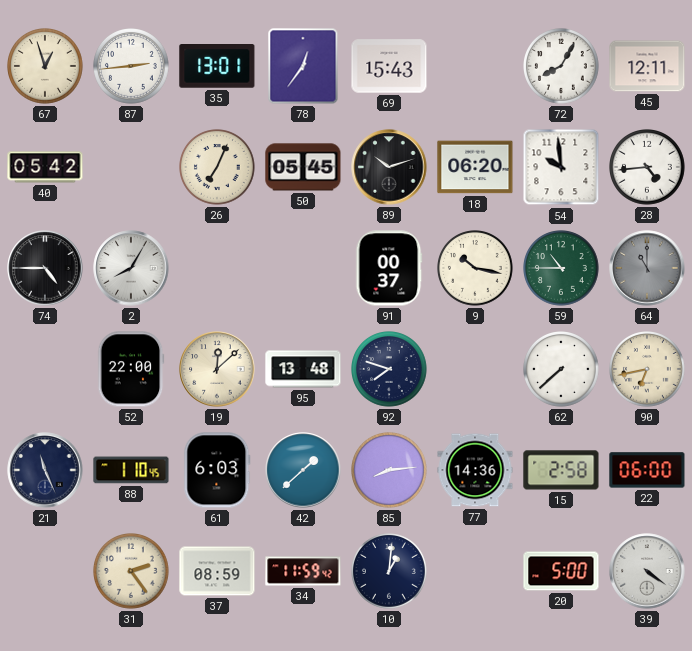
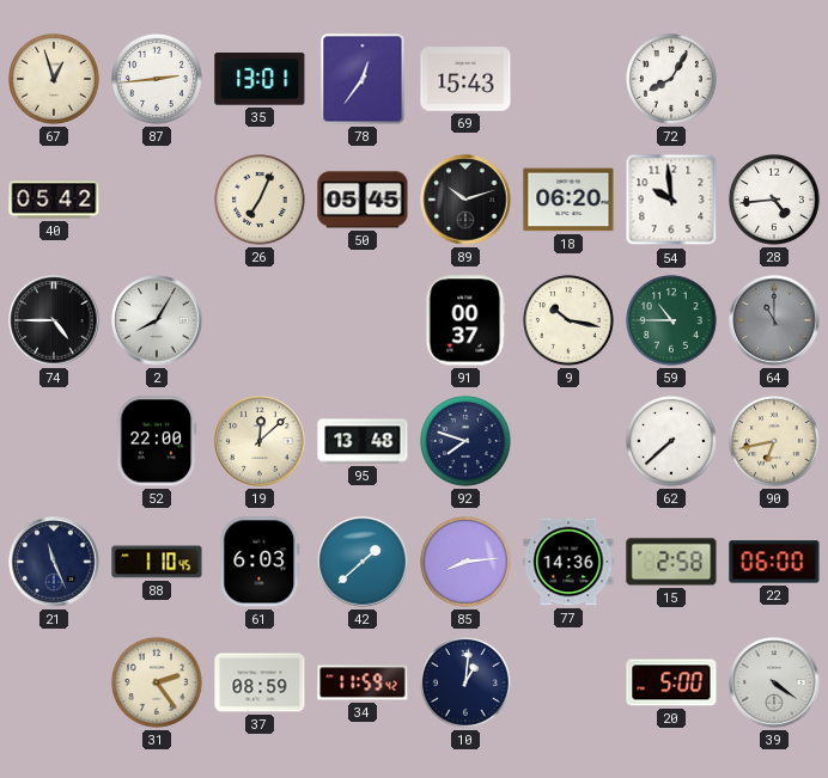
45: 12:11 -> none
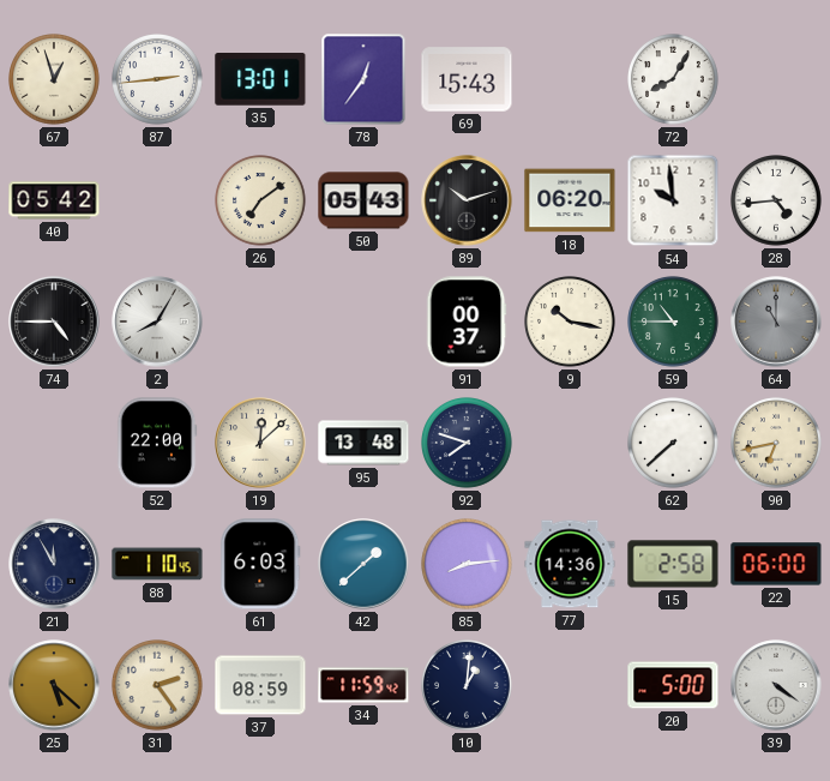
26: 7:04 -> 7:09
50: 05:45 -> 05:43
21: 11:26 -> 11:55
25: none -> 5:22
